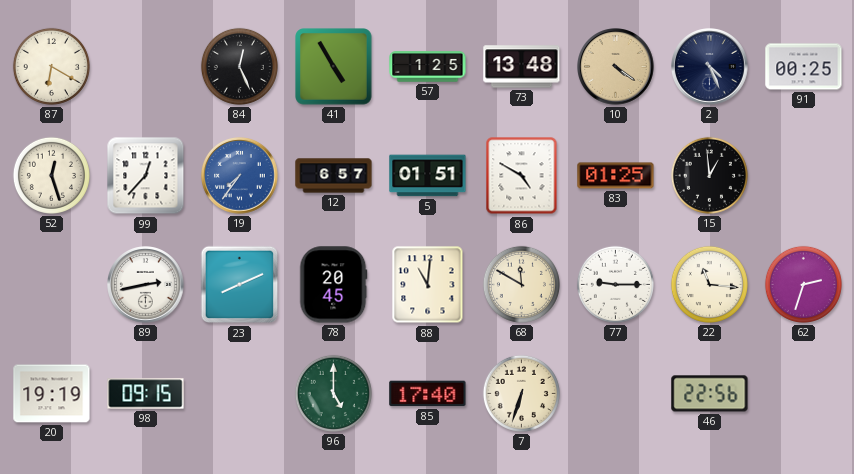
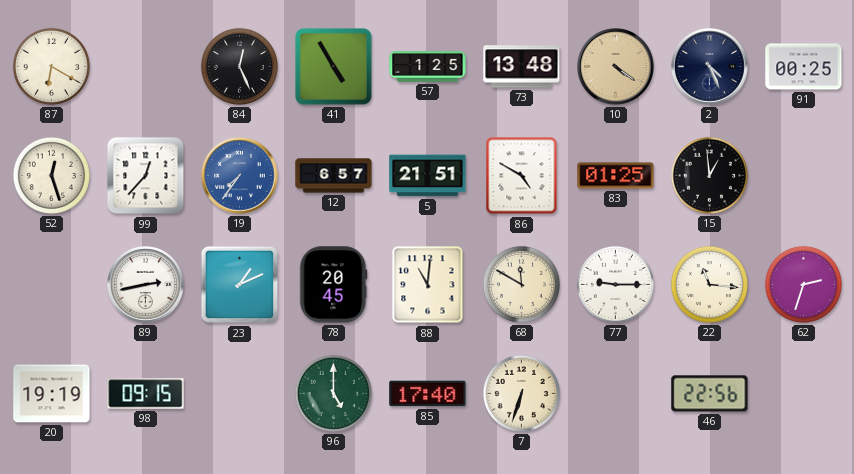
5: 01:51 -> 21:51
23: 8:11 -> 1:11
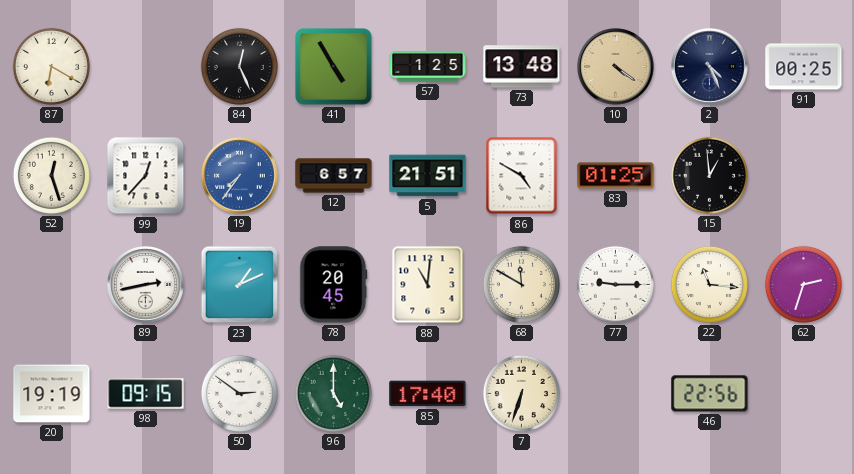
50: none -> 2:51
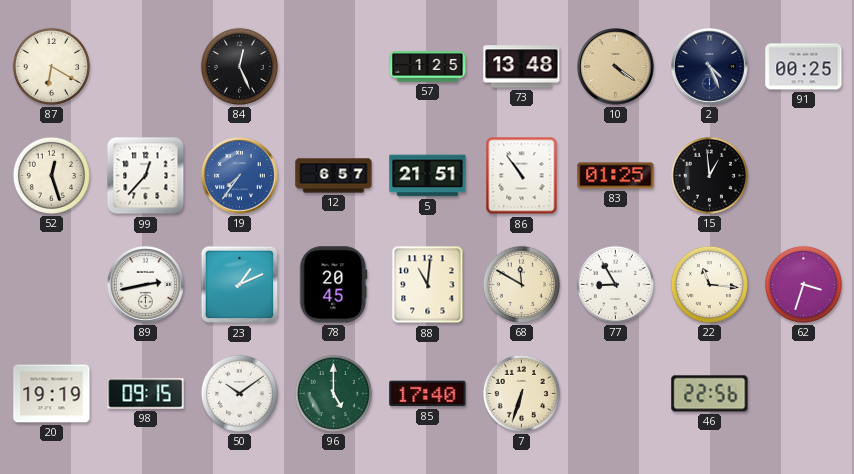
41: 4:55 -> none
86: 4:50 -> 10:54
77: 9:15 -> 8:55
62: 2:33 -> 3:33
50: 2:51 -> 10:09
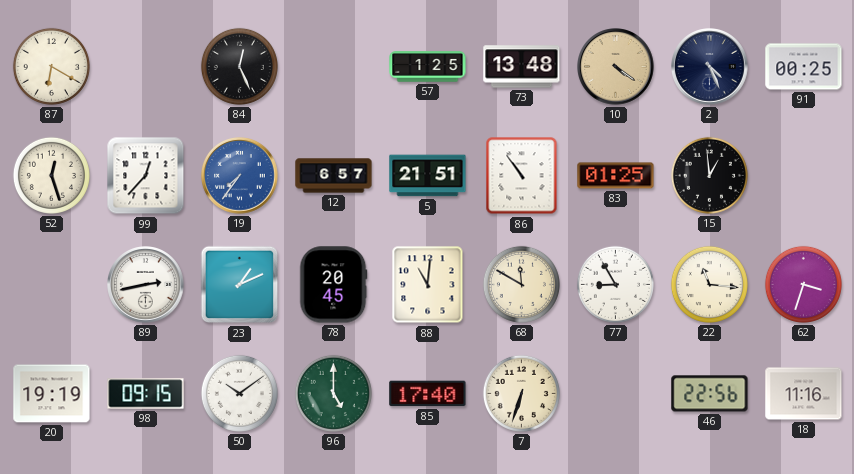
18: none -> 11:16
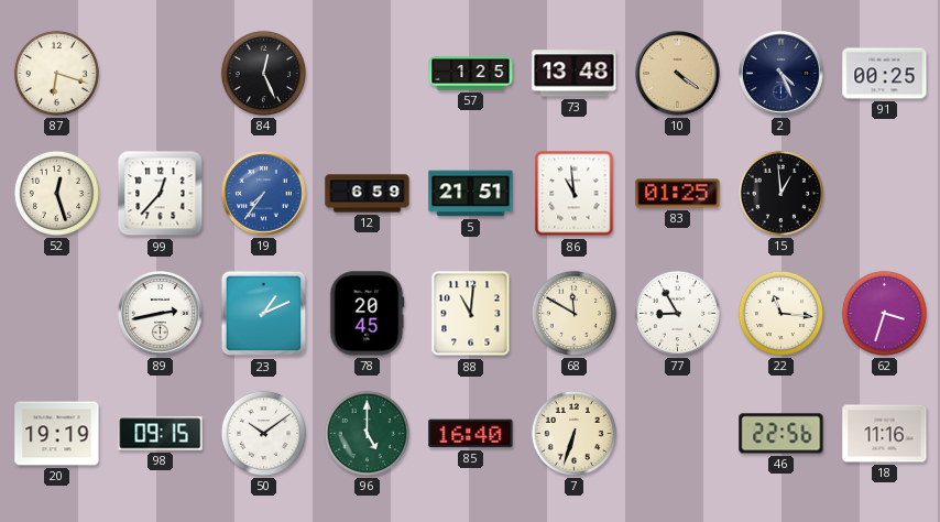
87: 6:20 -> 6:18
12: 6:57 -> 6:59
86: 10:54 -> 10:59
85: 17:40 -> 16:40
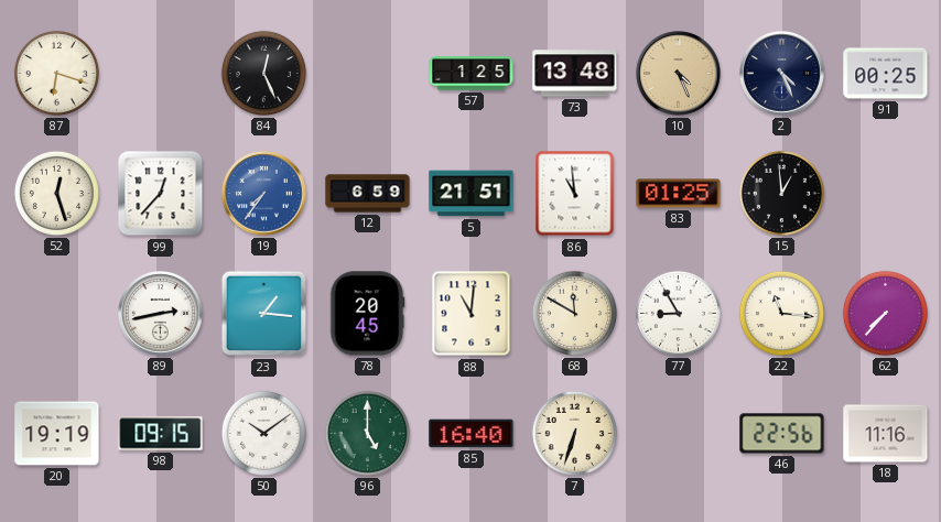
10: 4:21 -> 4:26
23: 1:11 -> 1:16
62: 3:33 -> 7:37
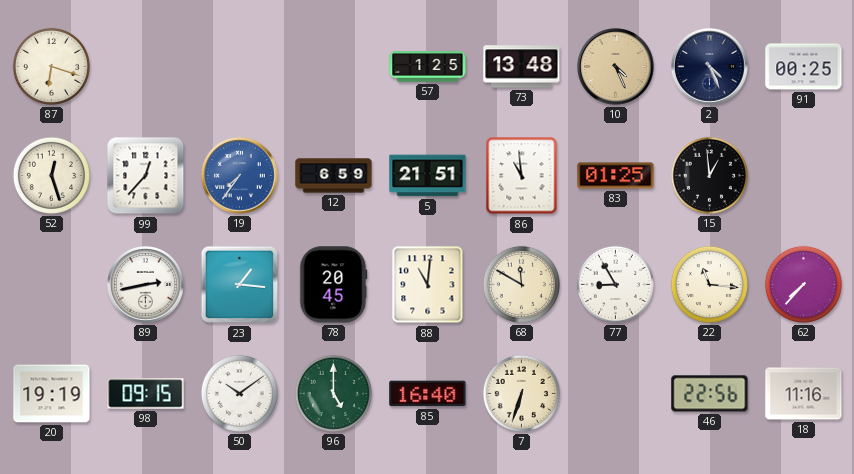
84: 12:26 -> none
